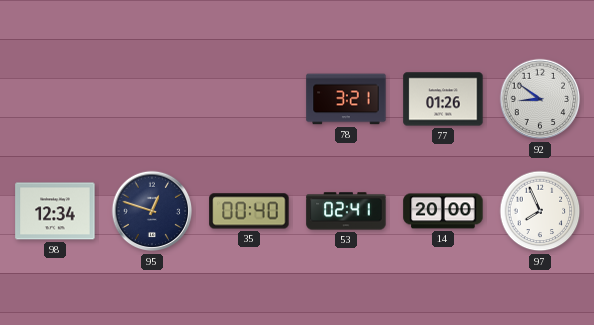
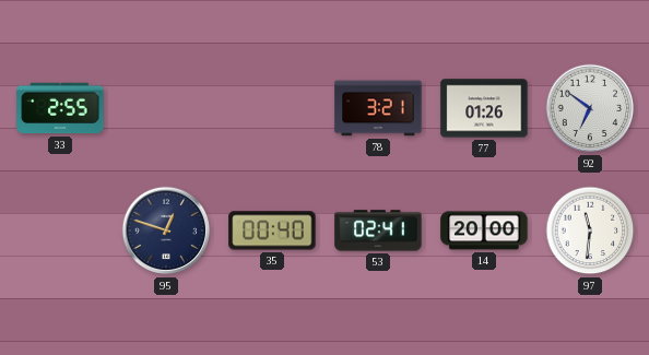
33: none -> 2:55
92: 8:51 -> 6:51
98: 12:34 -> none
97: 7:56 -> 11:31
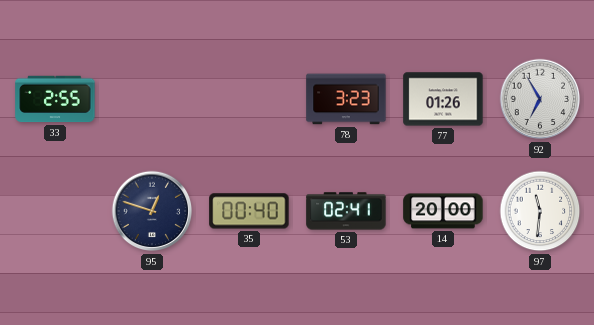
78: 3:21 -> 3:23
92: 6:51 -> 6:55
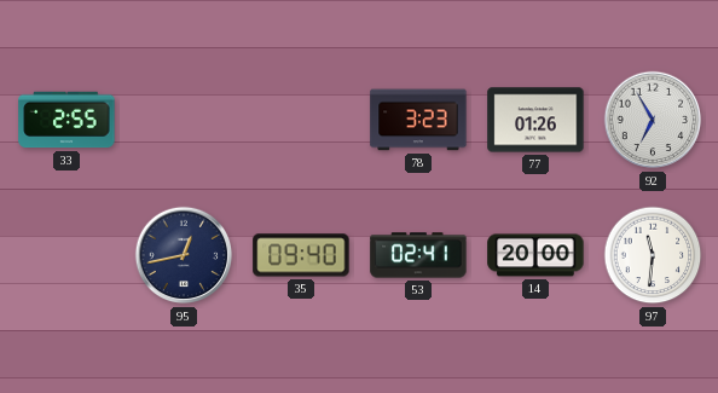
95: 12:48 -> 12:43
35: 00:40 -> 09:40
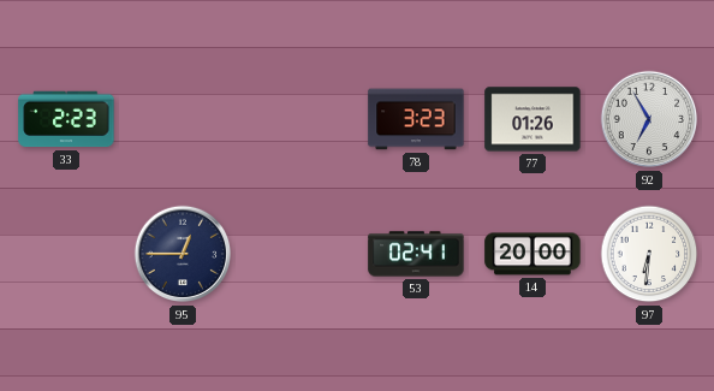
33: 2:55 -> 2:23
95: 12:43 -> 12:45
35: 09:40 -> none
97: 11:31 -> 6:31
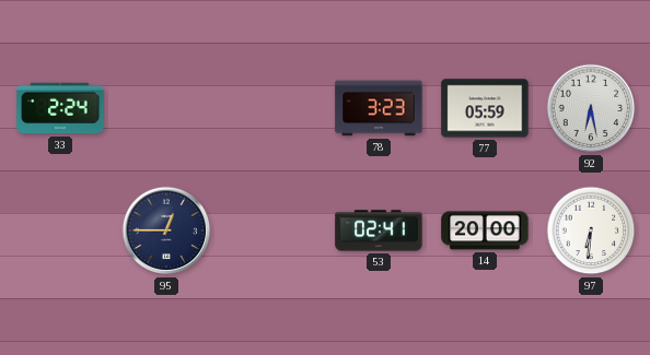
33: 2:23 -> 2:24
77: 01:26 -> 05:59
92: 6:55 -> 6:28
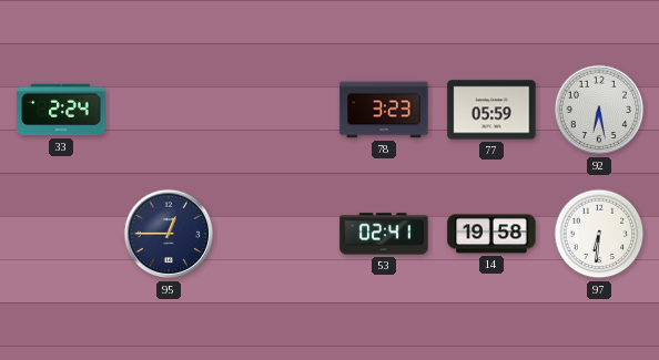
14: 20:00 -> 19:58
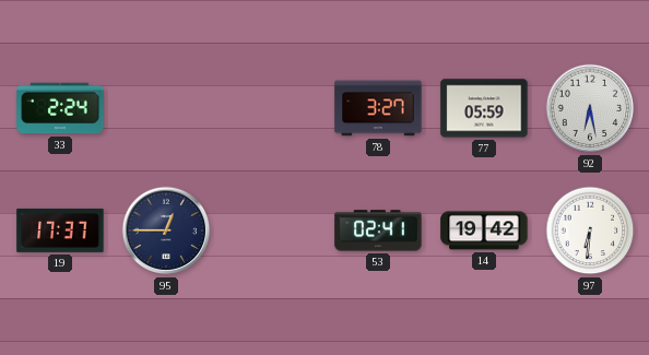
78: 3:23 -> 3:27
19: none -> 17:37
14: 19:58 -> 19:42
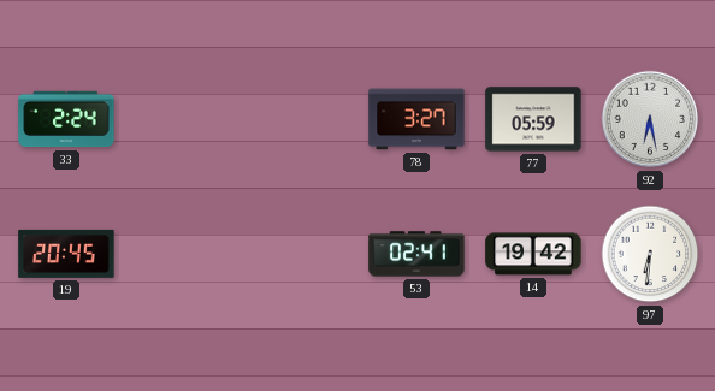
19: 17:37 -> 20:45
95: 12:45 -> none
